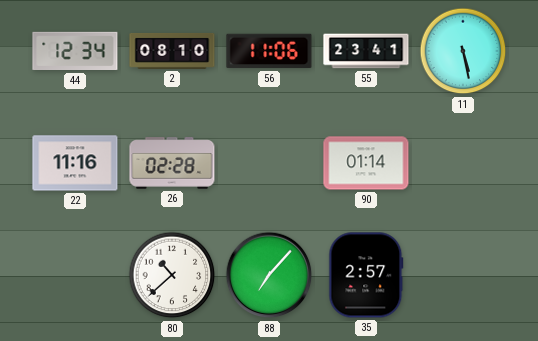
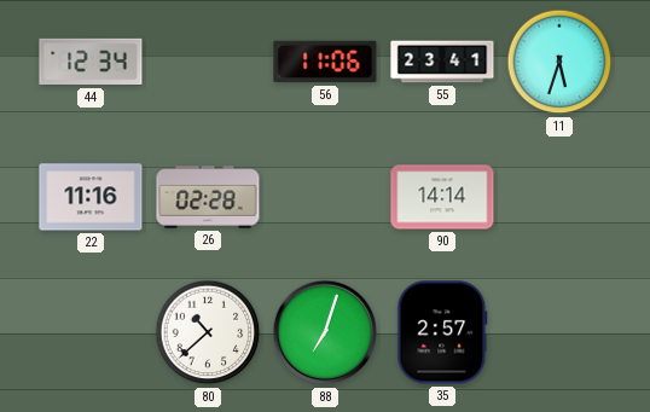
2: 08:10 -> none
11: 5:28 -> 5:33
90: 01:14 -> 14:14
88: 7:07 -> 7:03
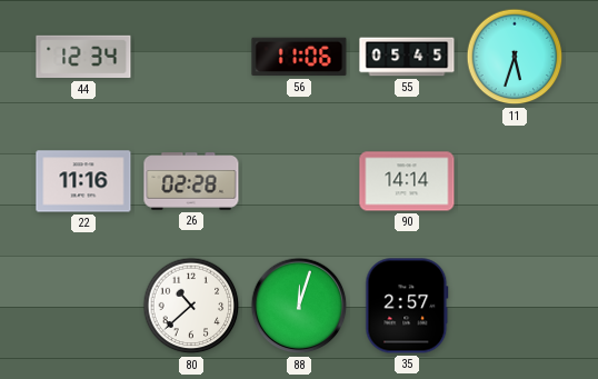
55: 23:41 -> 05:45
88: 7:03 -> 12:03
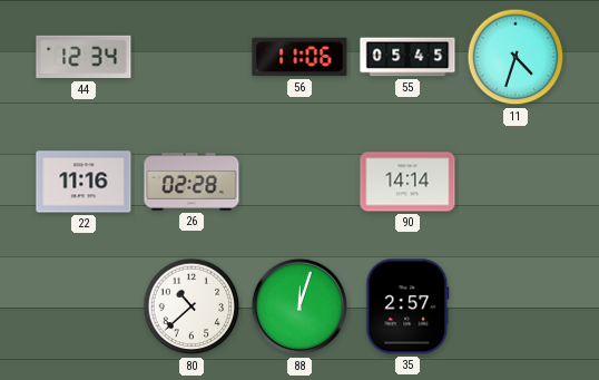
11: 5:33 -> 4:33
